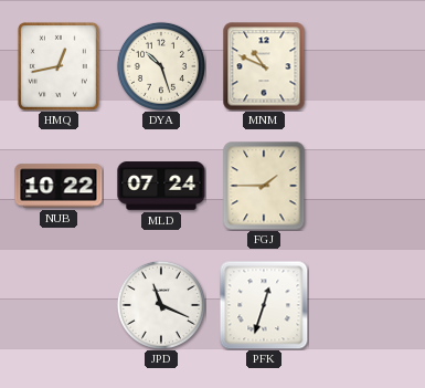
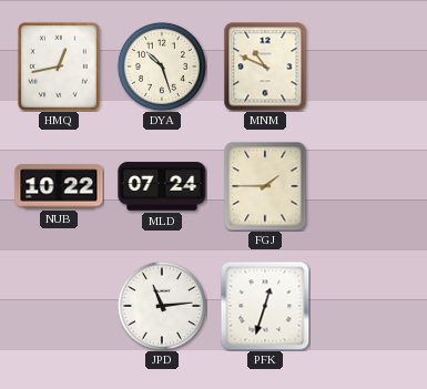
JPD: 11:19 -> 11:14
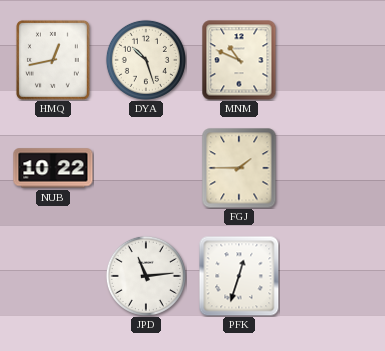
MLD: 07:24 -> none
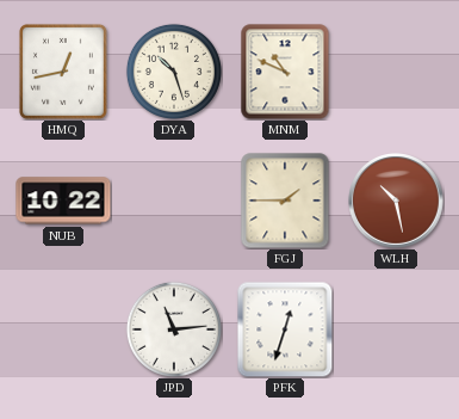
WLH: none -> 10:28
